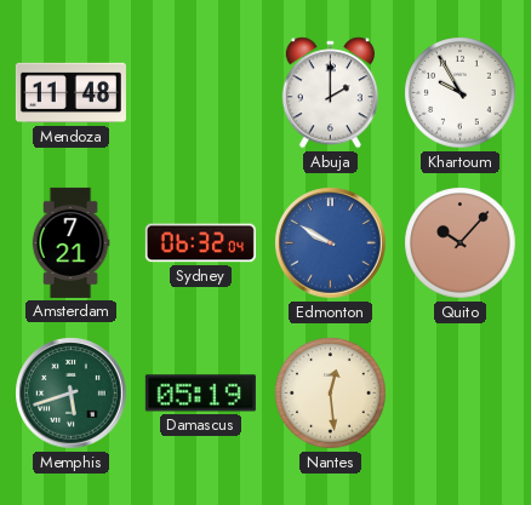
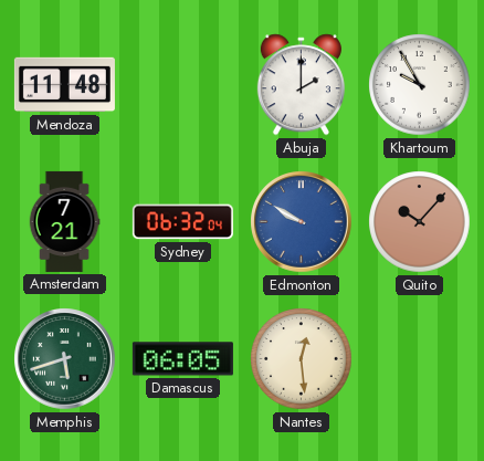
Damascus: 05:19 -> 06:05
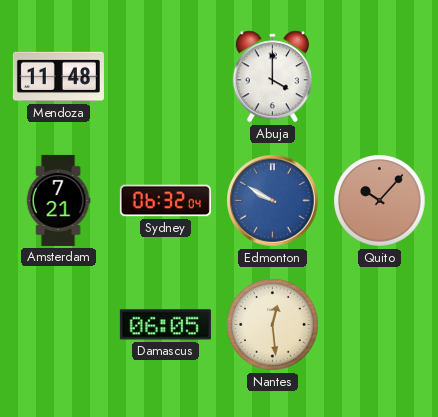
Abuja: 2:00 -> 4:00
Khartoum: 9:55 -> none
Memphis: 5:42 -> none
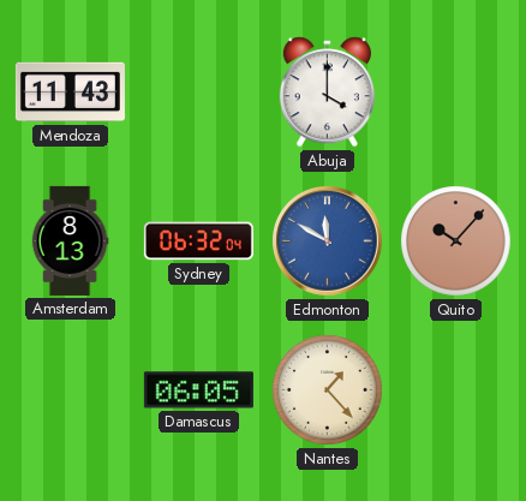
Mendoza: 11:48 -> 11:43
Amsterdam: 7:21 -> 8:13
Edmonton: 9:50 -> 11:50
Nantes: 12:29 -> 1:23
